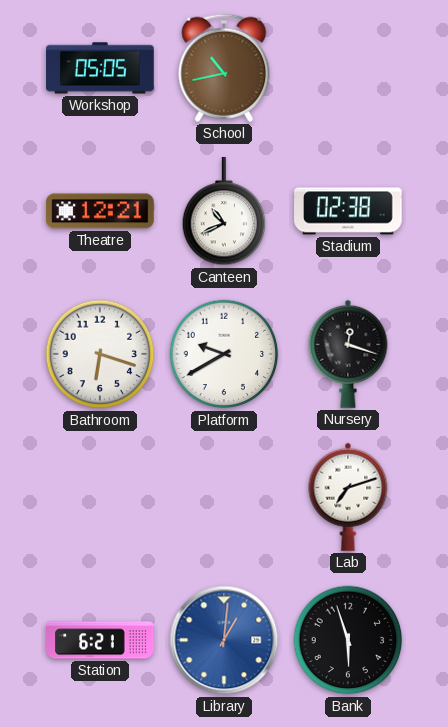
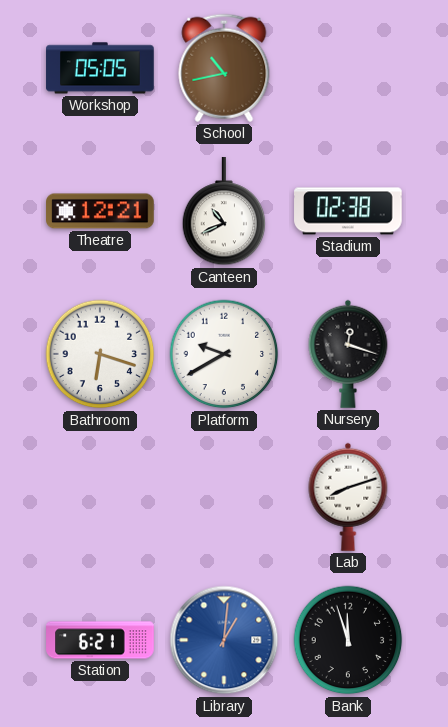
Lab: 7:12 -> 8:12
Bank: 5:57 -> 11:57
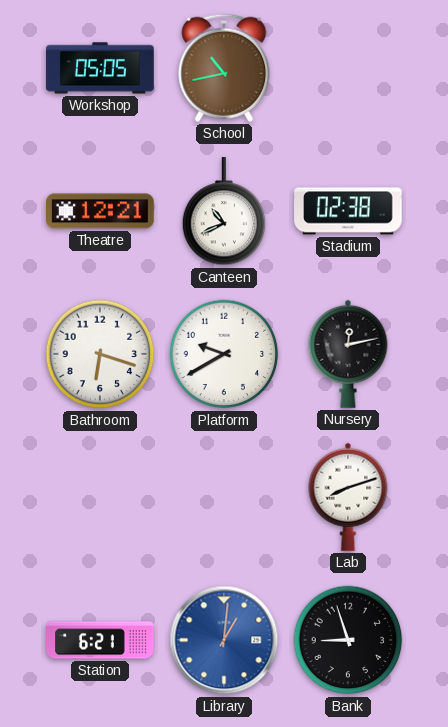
Nursery: 12:18 -> 12:13
Bank: 11:57 -> 8:57
